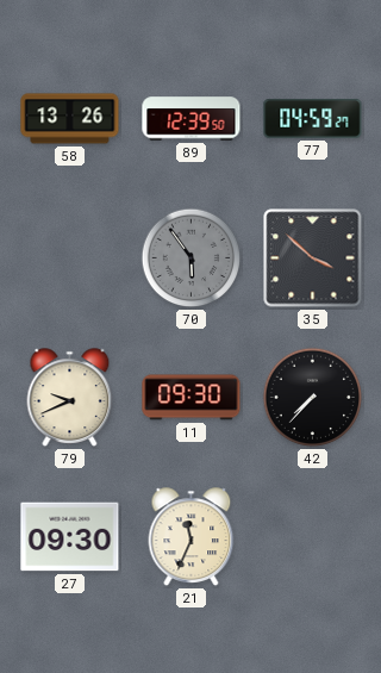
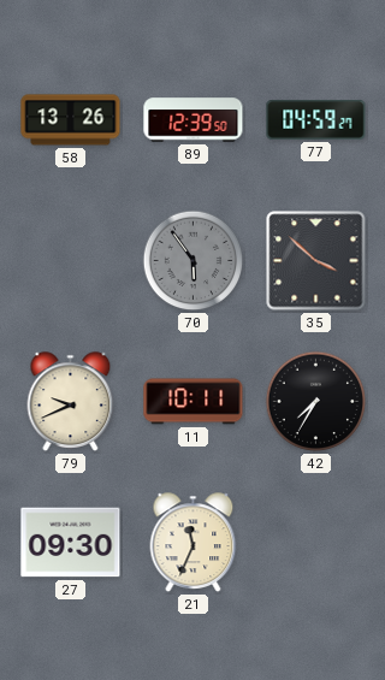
11: 09:30 -> 10:11
42: 7:37 -> 7:35
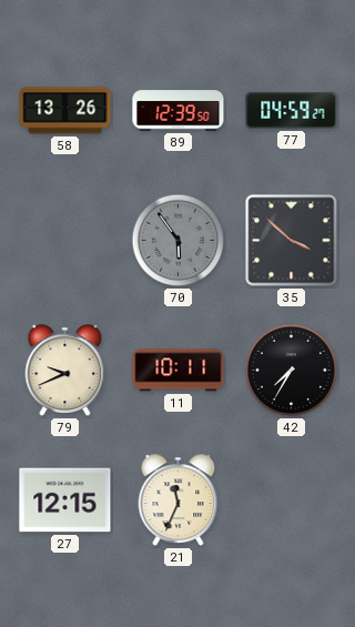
27: 09:30 -> 12:15
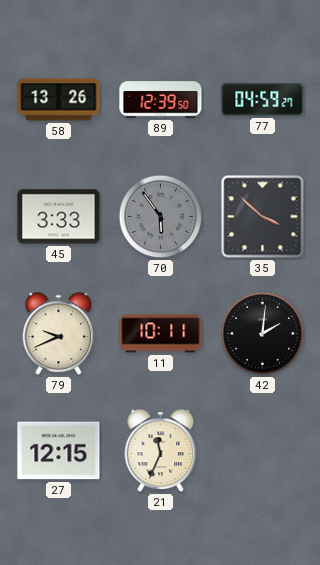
45: none -> 3:33
42: 7:35 -> 2:01
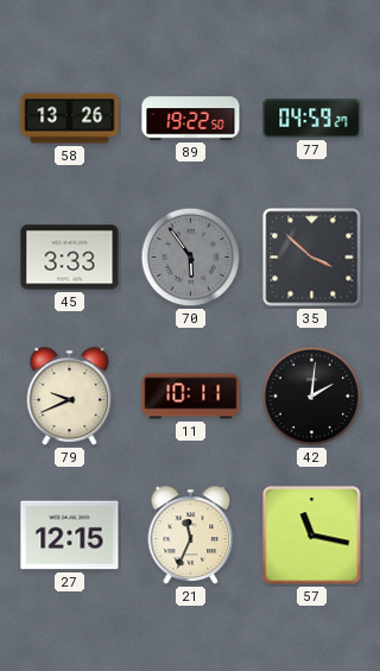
89: 12:39 -> 19:22
57: none -> 11:17
